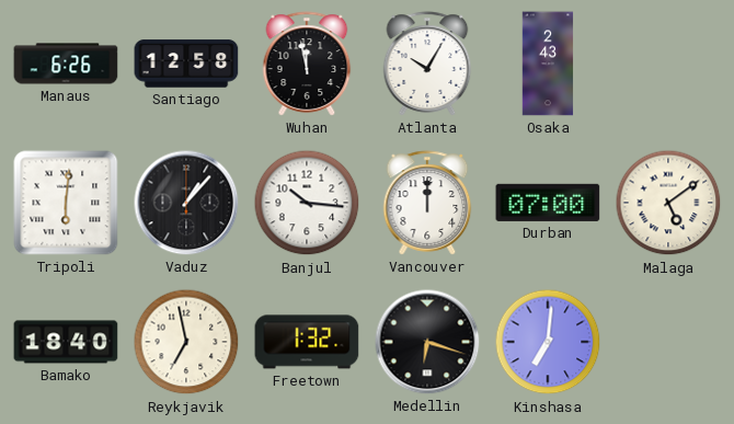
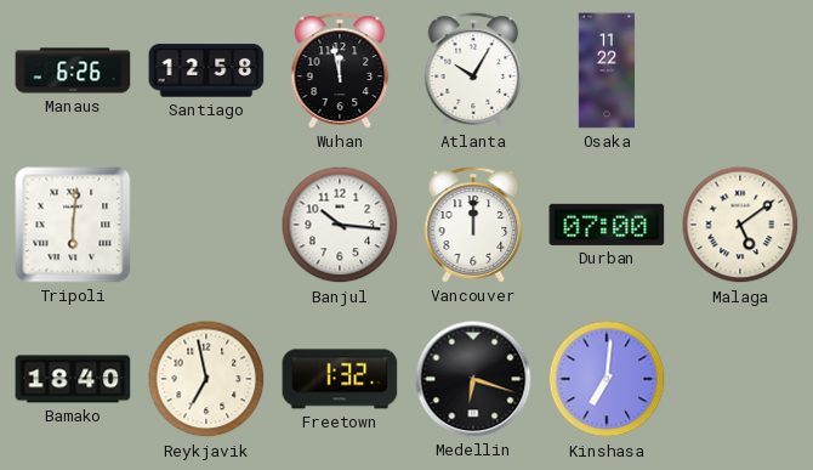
Osaka: 2:43 -> 11:22
Vaduz: 1:07 -> none
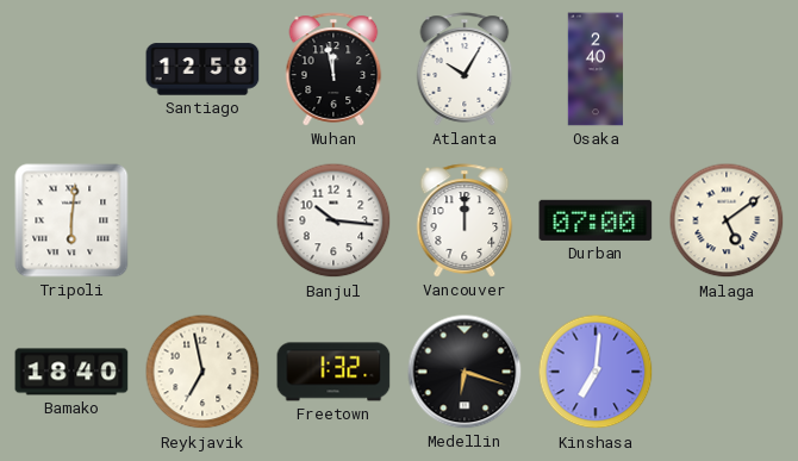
Manaus: 6:26 -> none
Osaka: 11:22 -> 2:40
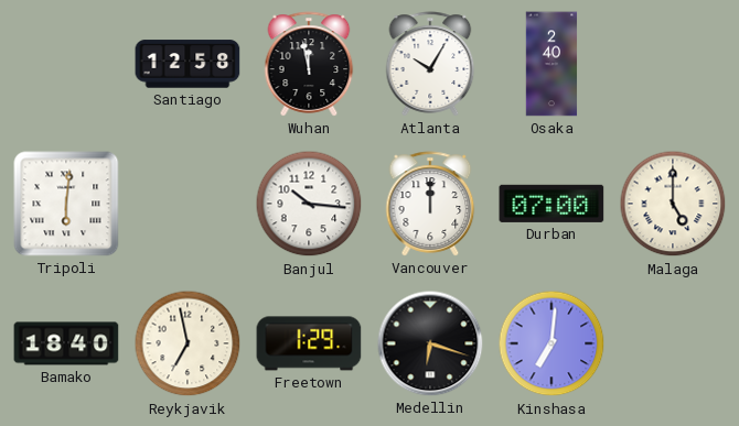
Malaga: 5:09 -> 5:00
Freetown: 1:32 -> 1:29
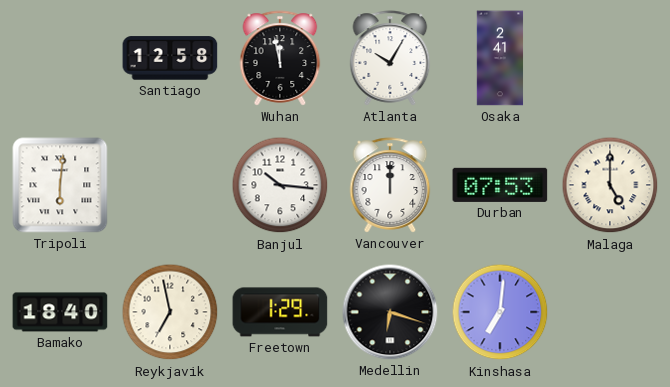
Osaka: 2:40 -> 2:41
Durban: 07:00 -> 07:53
